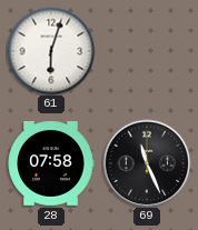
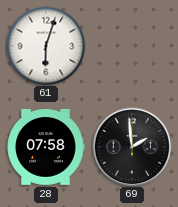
69: 11:26 -> 1:59
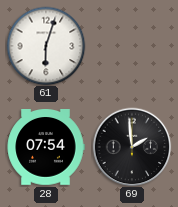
28: 07:58 -> 07:54
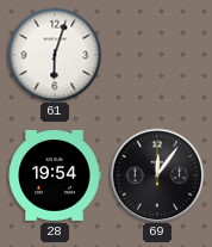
28: 07:54 -> 19:54
69: 1:59 -> 12:06
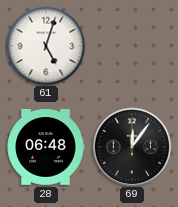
61: 6:03 -> 5:03
28: 19:54 -> 06:48
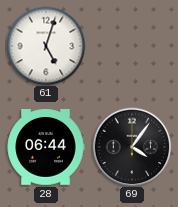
28: 06:48 -> 06:44
69: 12:06 -> 4:06
